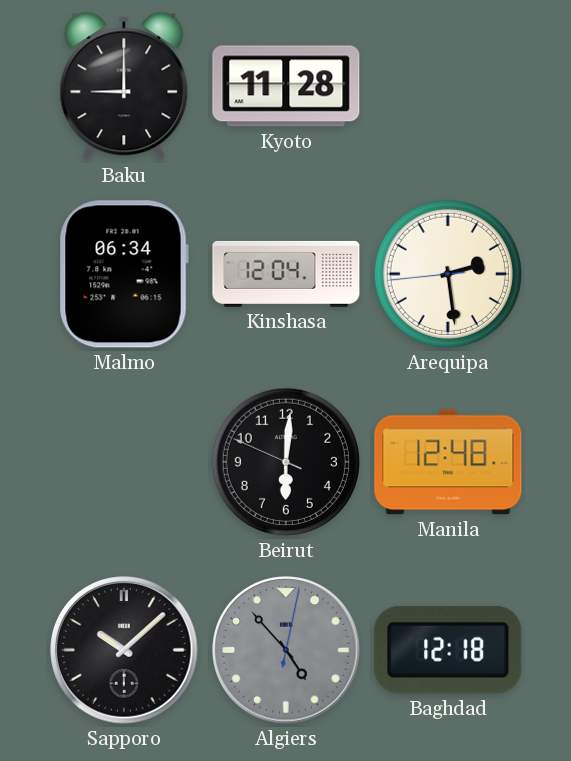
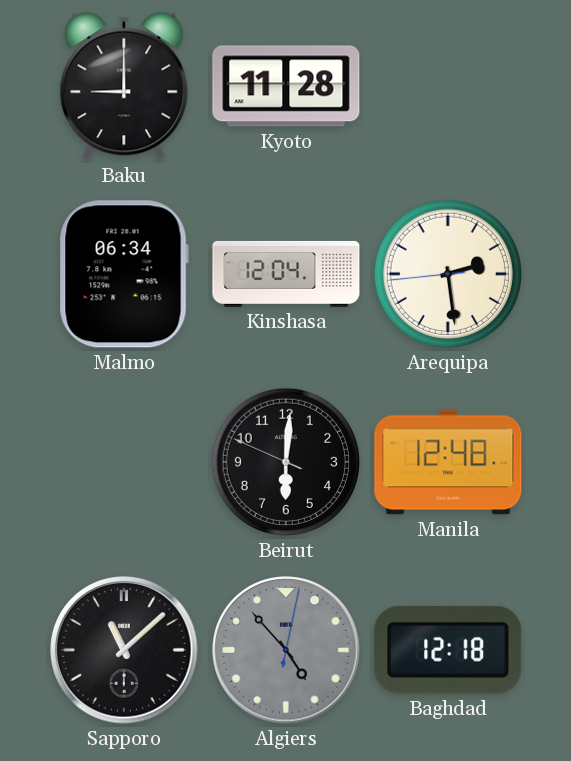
Sapporo: 10:08 -> 11:08
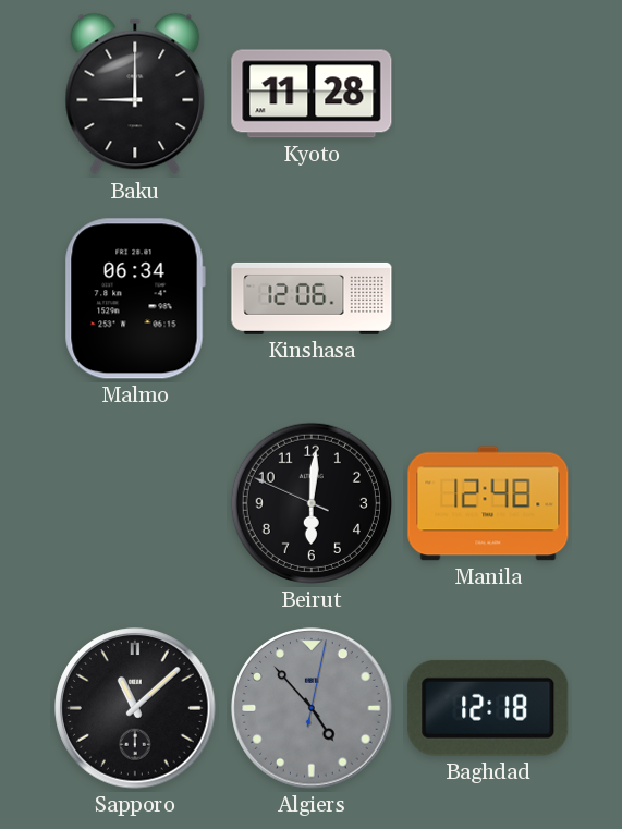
Kinshasa: 12:04 -> 12:06
Arequipa: 2:28 -> none
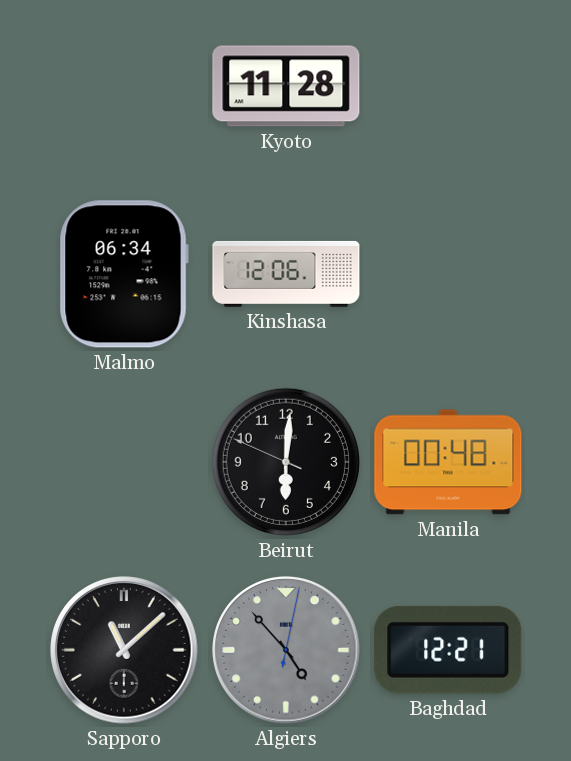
Baku: 9:00 -> none
Manila: 12:48 -> 00:48
Baghdad: 12:18 -> 12:21
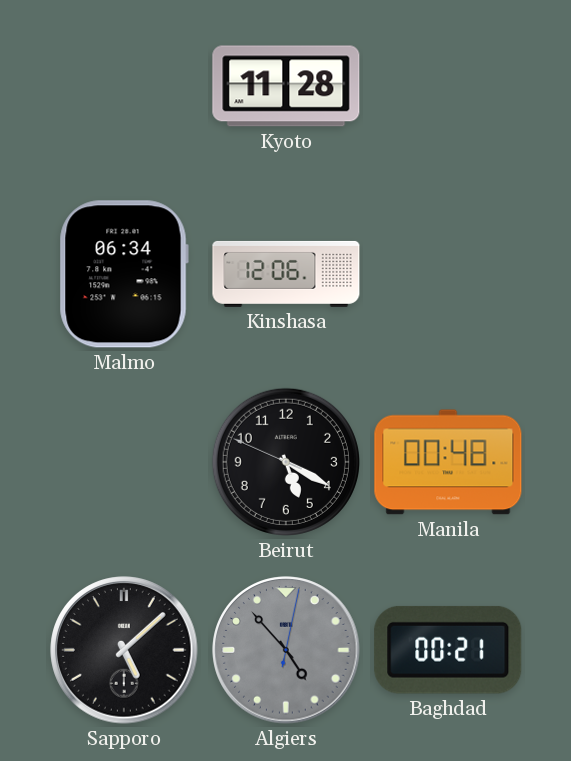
Beirut: 6:00 -> 5:19
Sapporo: 11:08 -> 5:08
Baghdad: 12:21 -> 00:21
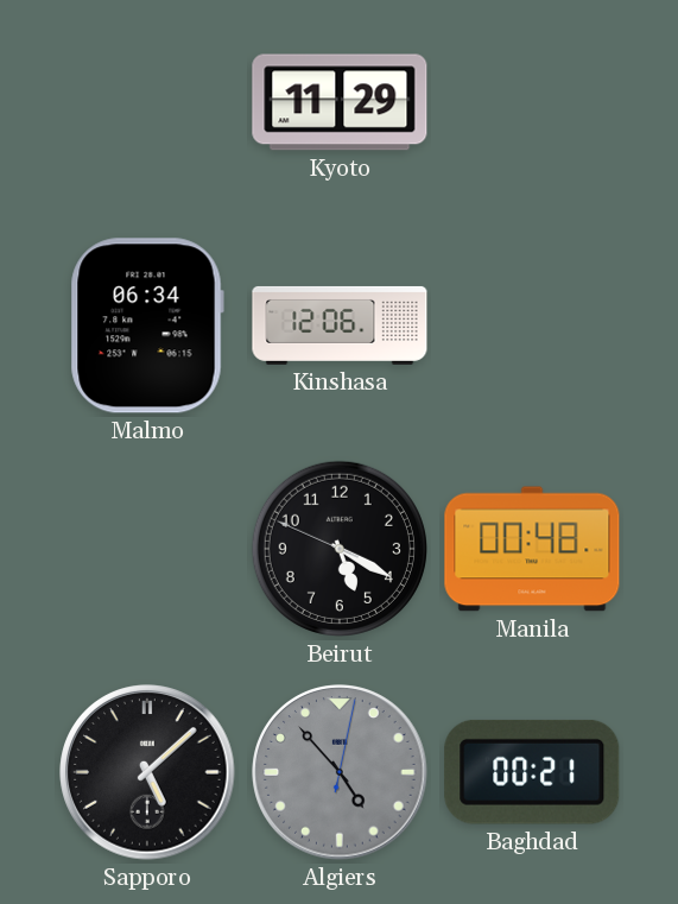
Kyoto: 11:28 -> 11:29
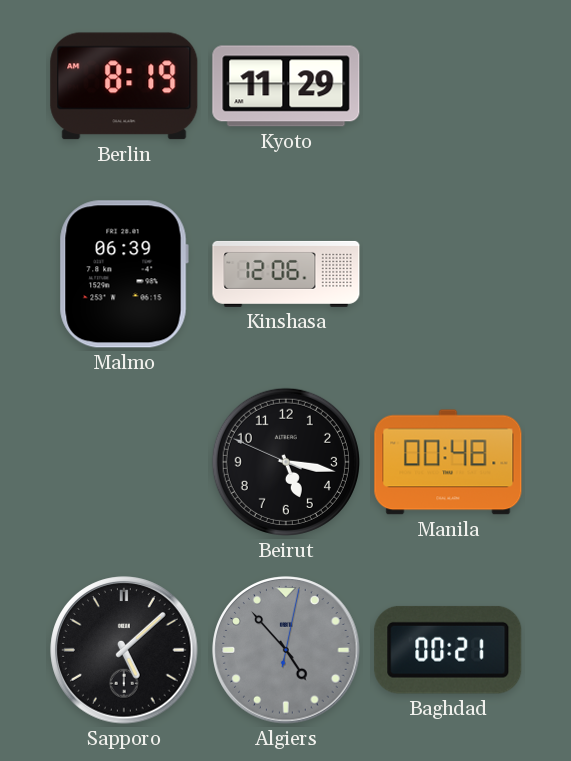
Berlin: none -> 8:19
Malmo: 06:34 -> 06:39
Beirut: 5:19 -> 5:16
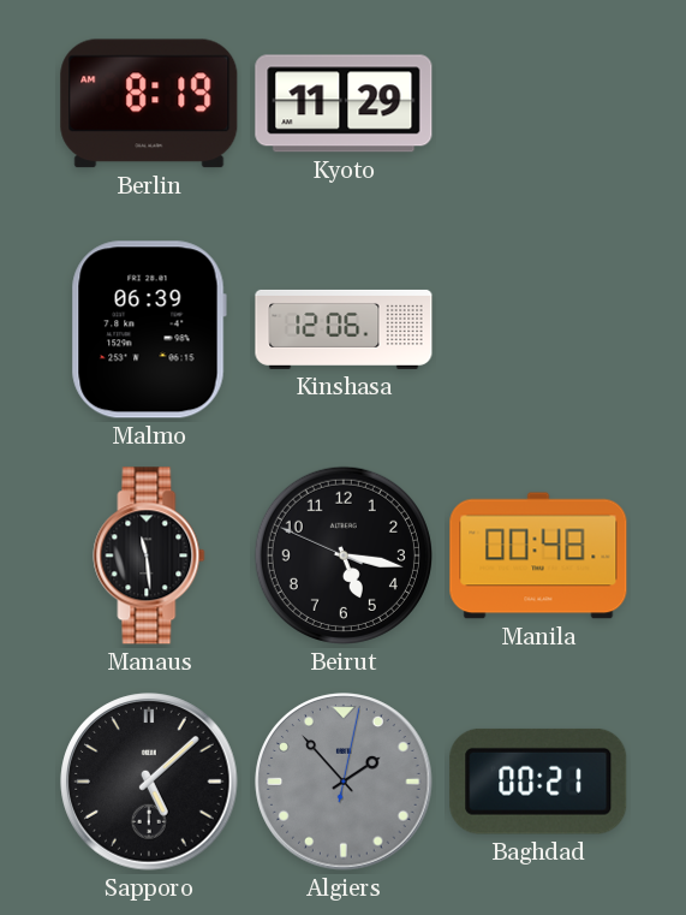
Manaus: none -> 11:29
Algiers: 4:53 -> 1:53
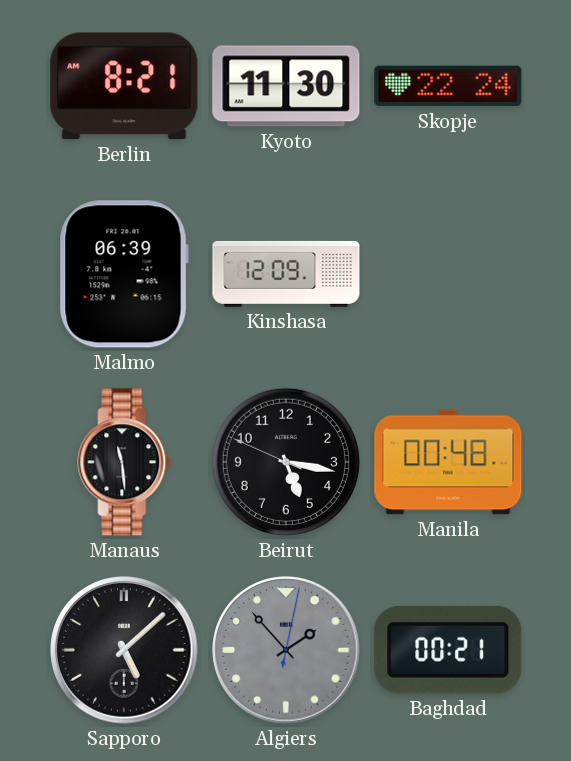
Berlin: 8:19 -> 8:21
Kyoto: 11:29 -> 11:30
Skopje: none -> 22:24
Kinshasa: 12:06 -> 12:09
